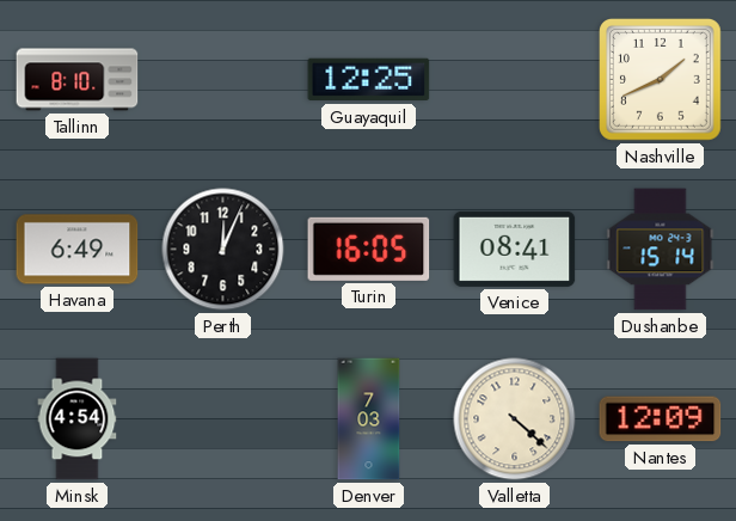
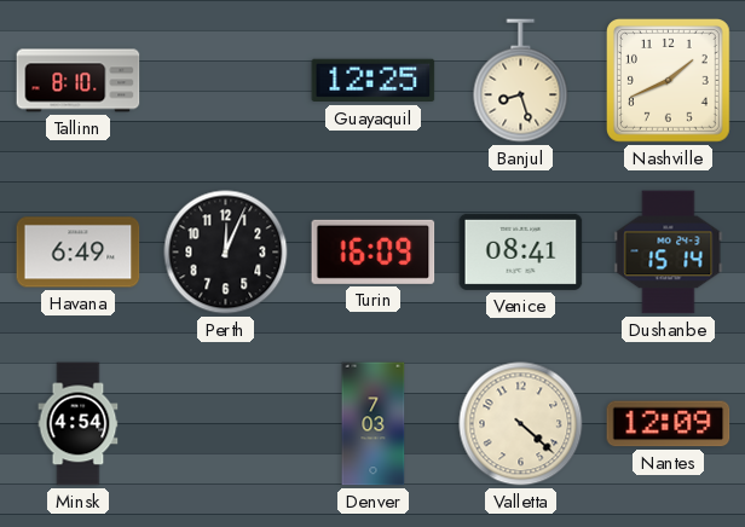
Banjul: none -> 8:27
Turin: 16:05 -> 16:09
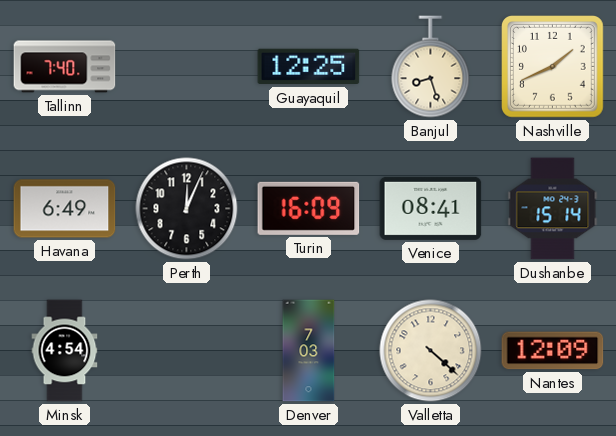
Tallinn: 8:10 -> 7:40
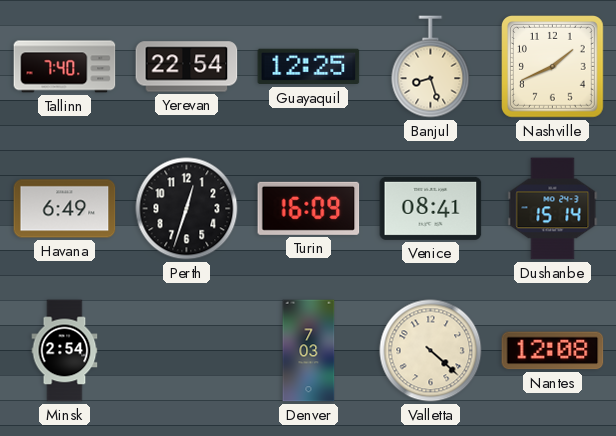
Yerevan: none -> 22:54
Perth: 12:04 -> 12:33
Minsk: 4:54 -> 2:54
Nantes: 12:09 -> 12:08
